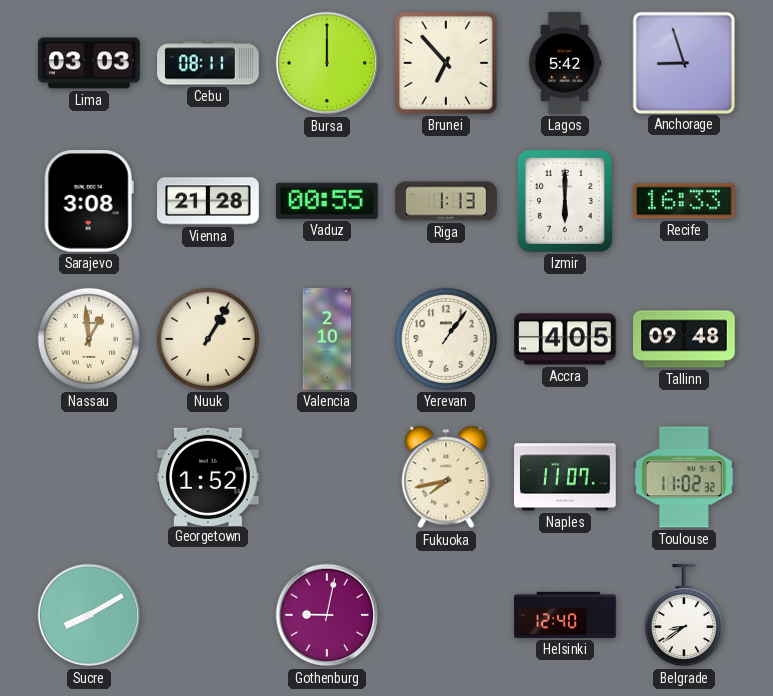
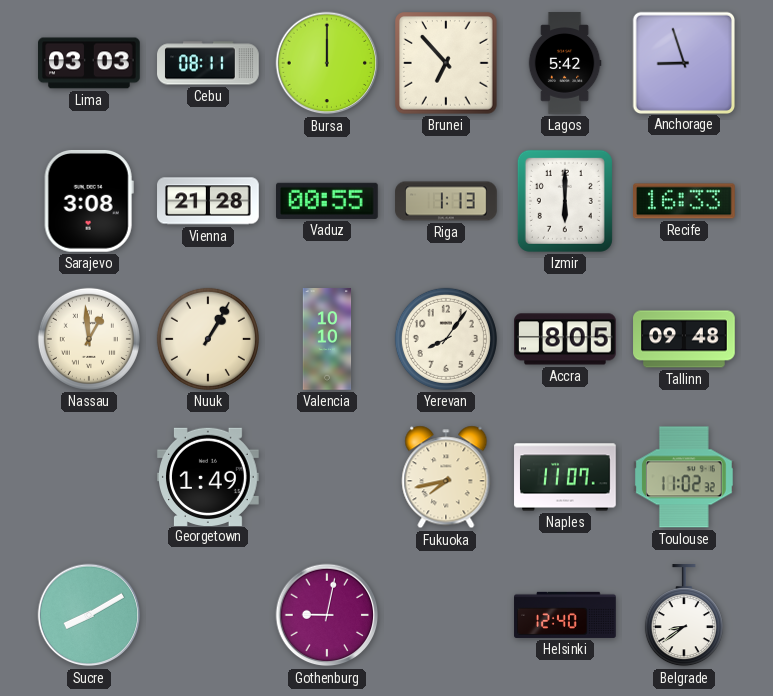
Valencia: 2:10 -> 10:10
Yerevan: 1:06 -> 8:06
Accra: 4:05 -> 8:05
Georgetown: 1:52 -> 1:49
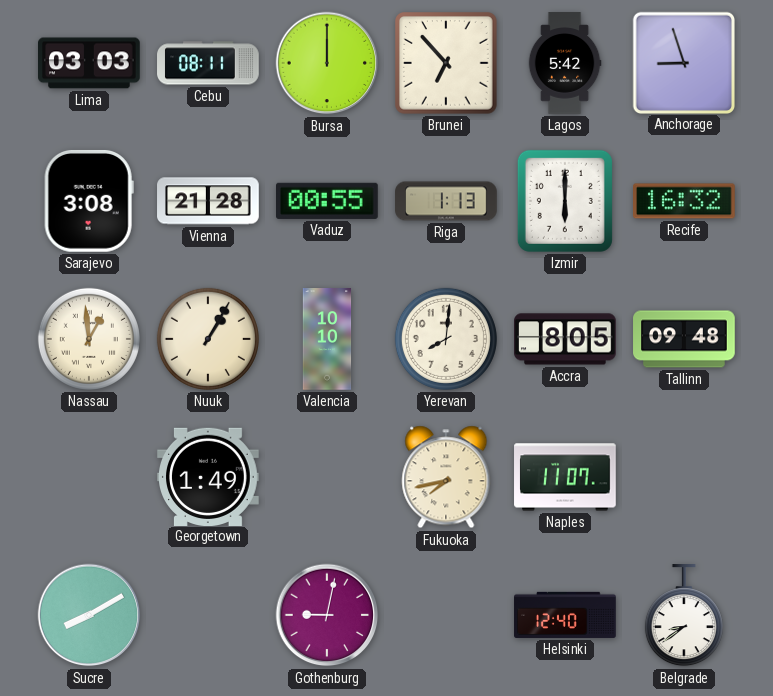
Recife: 16:33 -> 16:32
Yerevan: 8:06 -> 8:01
Toulouse: 11:02 -> none
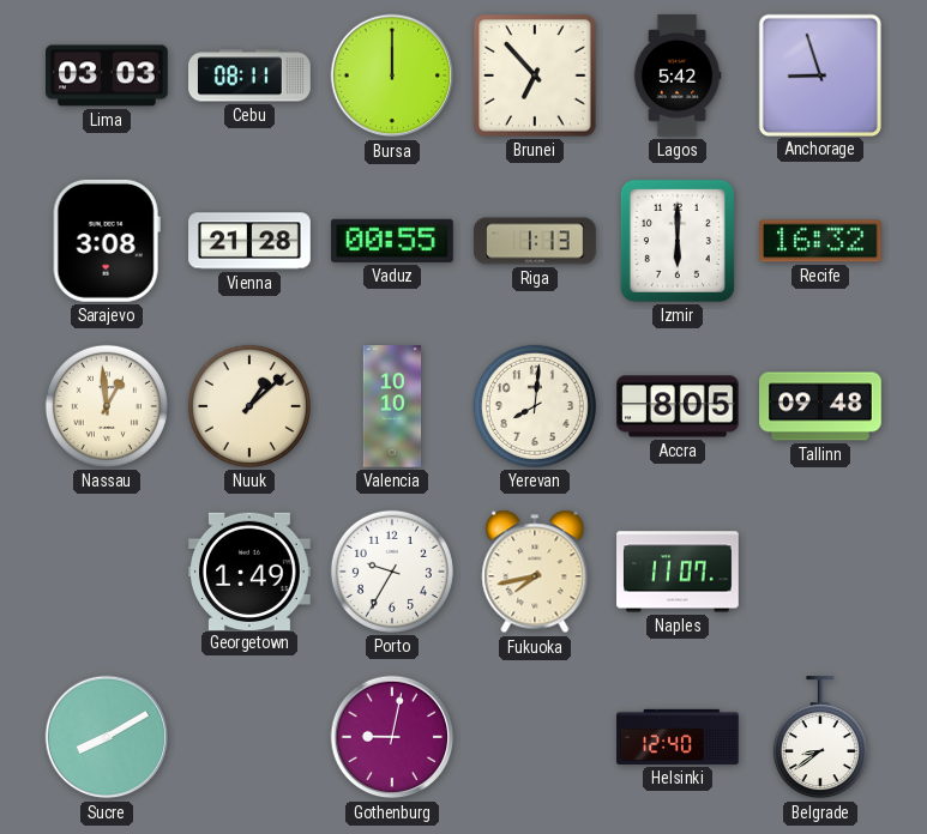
Nuuk: 1:05 -> 1:08
Porto: none -> 9:35
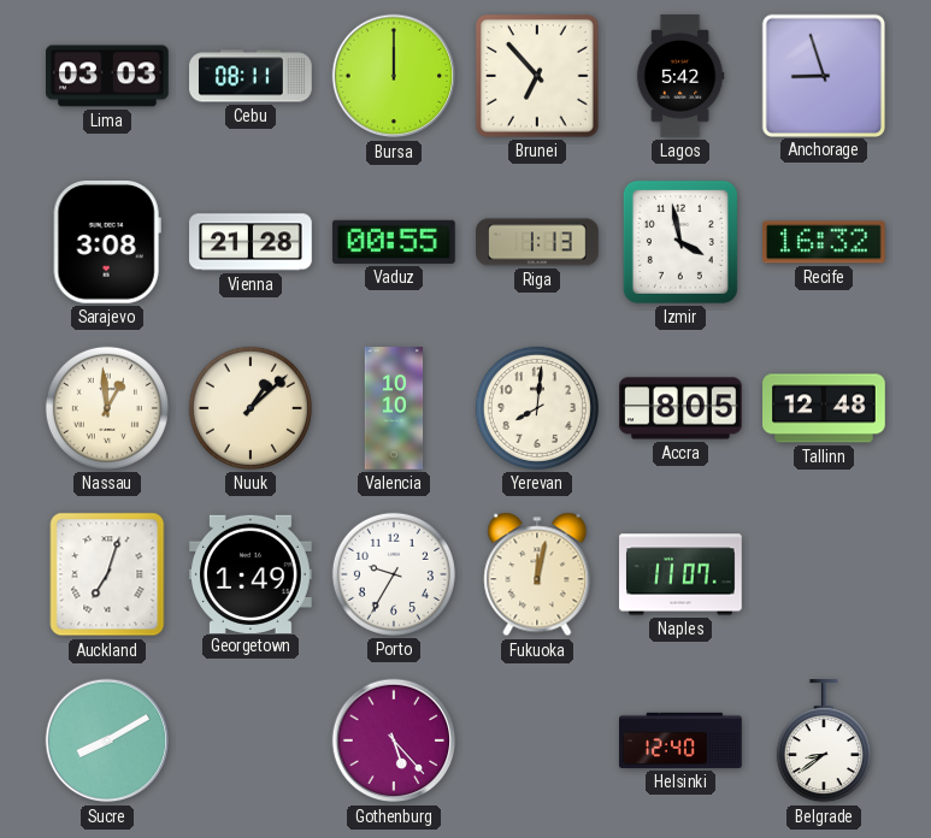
Izmir: 6:00 -> 3:58
Tallinn: 09:48 -> 12:48
Auckland: none -> 7:03
Fukuoka: 7:43 -> 12:02
Gothenburg: 9:02 -> 5:23
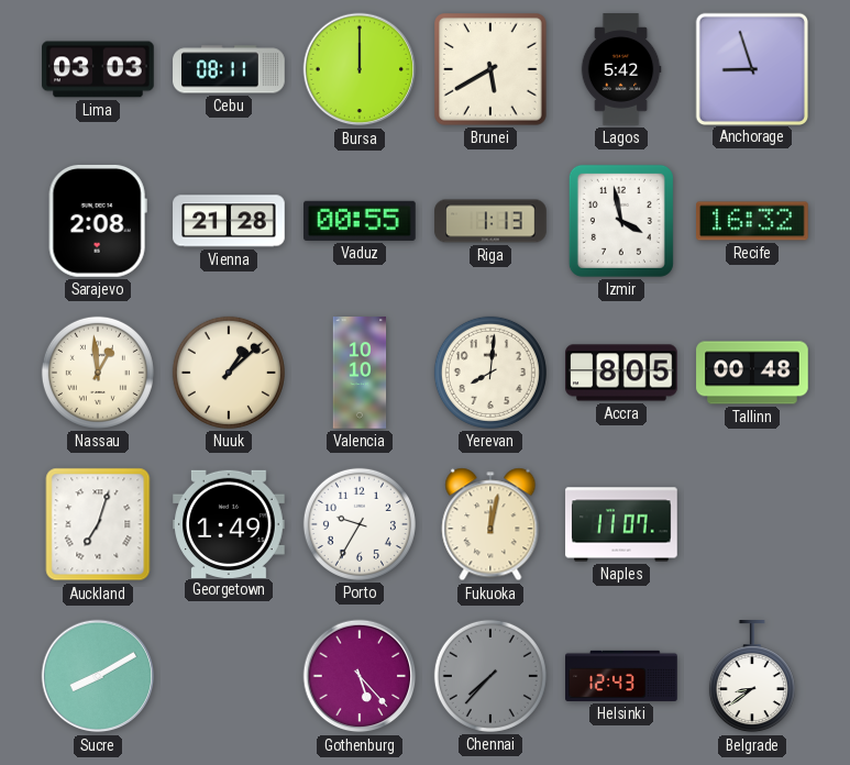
Brunei: 6:53 -> 5:40
Sarajevo: 3:08 -> 2:08
Tallinn: 12:48 -> 00:48
Chennai: none -> 7:37
Helsinki: 12:40 -> 12:43
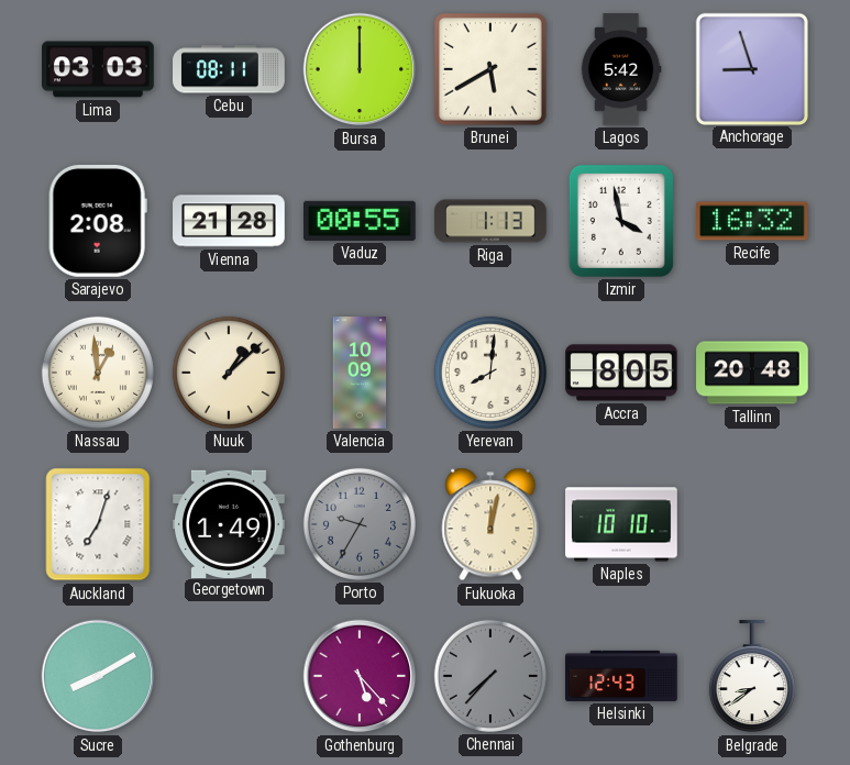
Valencia: 10:10 -> 10:09
Tallinn: 00:48 -> 20:48
Porto dial: white -> grey
Naples: 11:07 -> 10:10
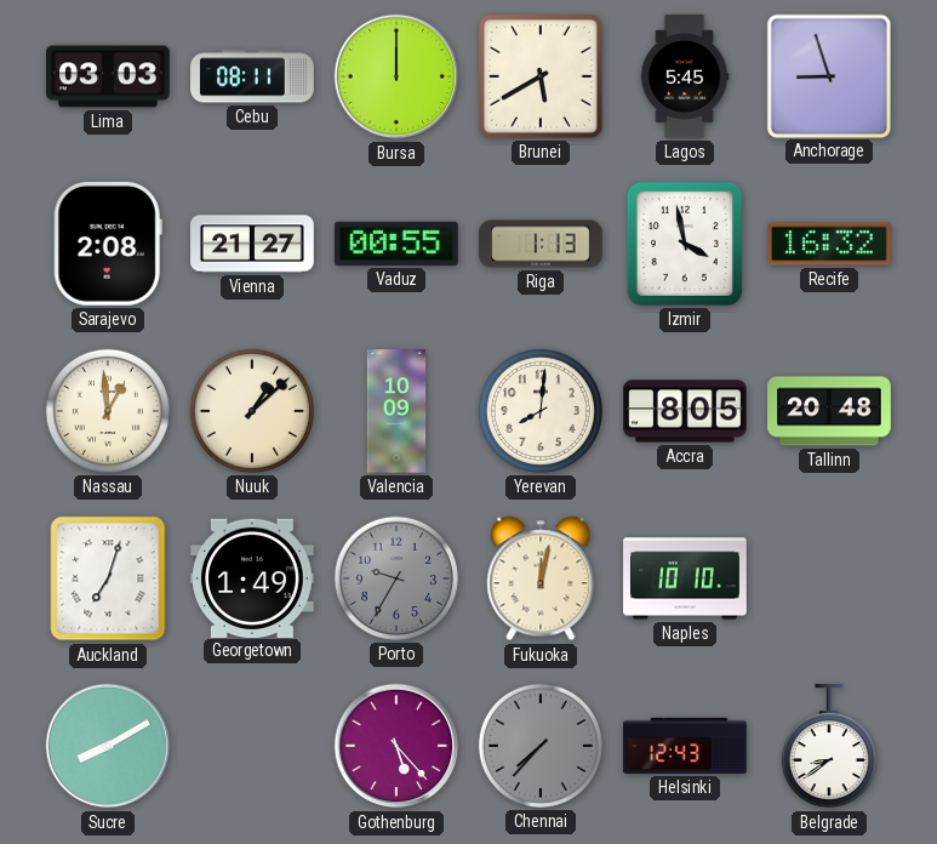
Lagos: 5:42 -> 5:45
Vienna: 21:28 -> 21:27
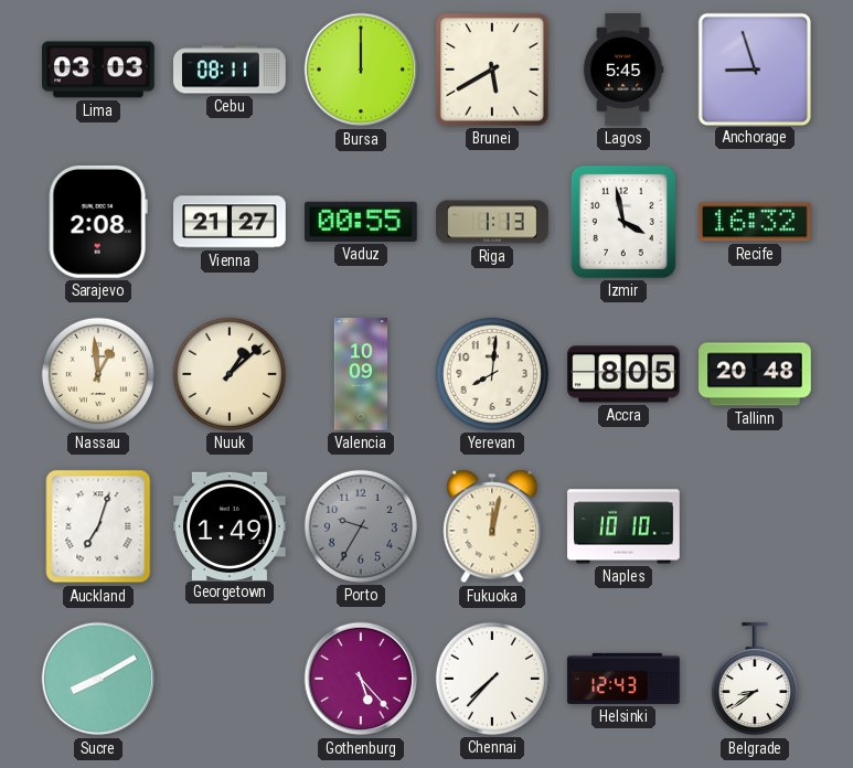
Chennai dial: grey -> white
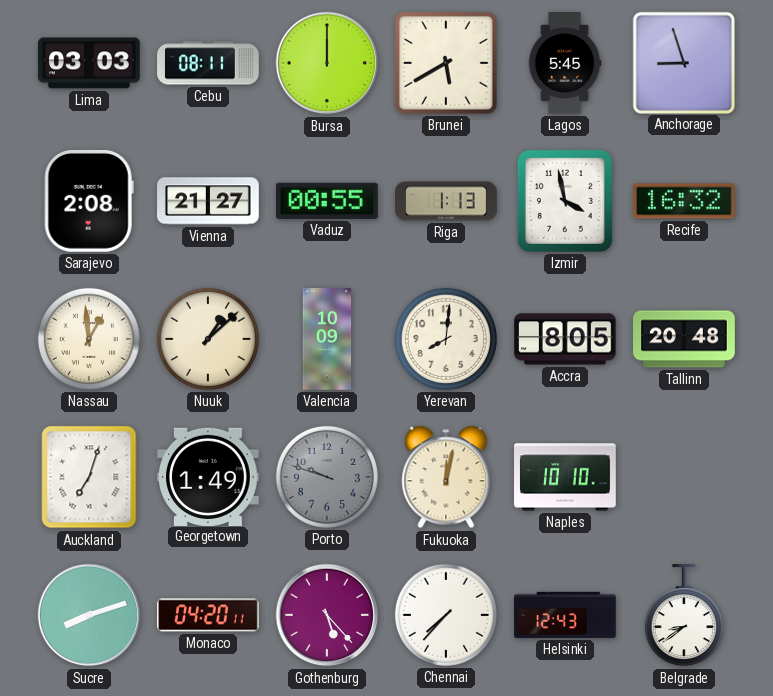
Porto: 9:35 -> 9:48
Sucre: 8:10 -> 8:12
Monaco: none -> 04:20
